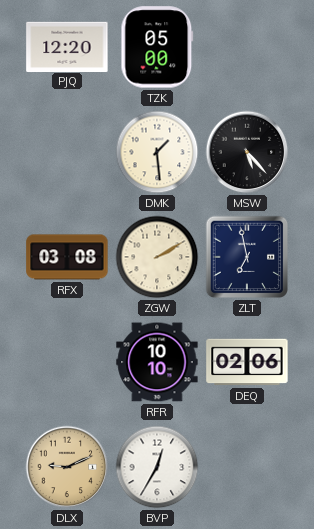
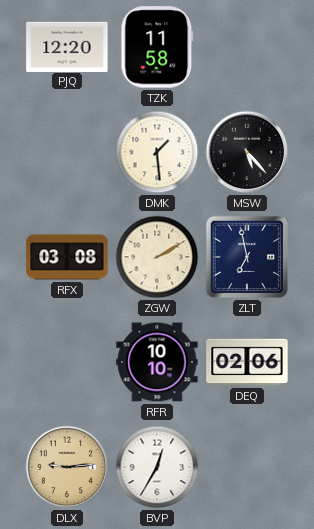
TZK: 05:00 -> 11:58
DLX: 9:11 -> 9:14
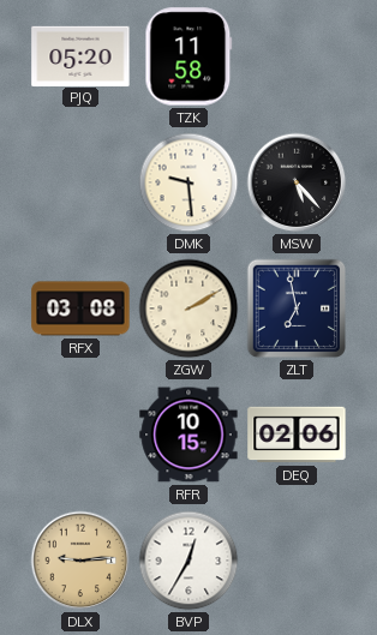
PJQ: 12:20 -> 05:20
DMK: 1:29 -> 9:29
RFR: 10:10 -> 10:15
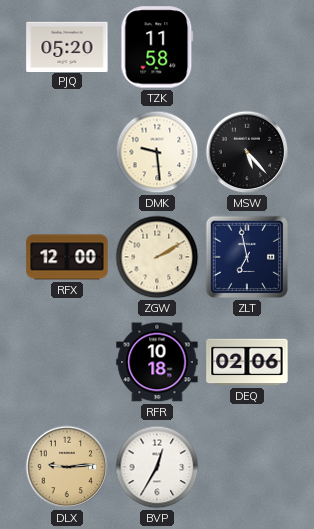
RFX: 03:08 -> 12:00
RFR: 10:15 -> 10:18
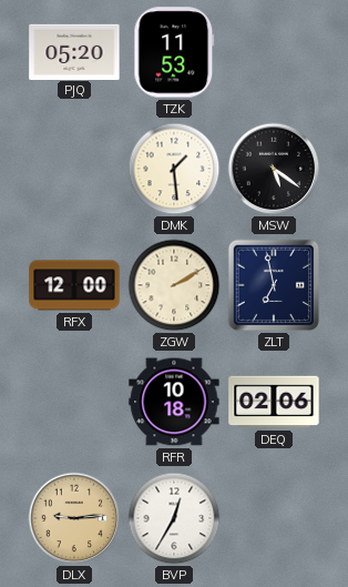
TZK: 11:58 -> 11:53
DMK: 9:29 -> 1:29
MSW: 5:23 -> 5:21
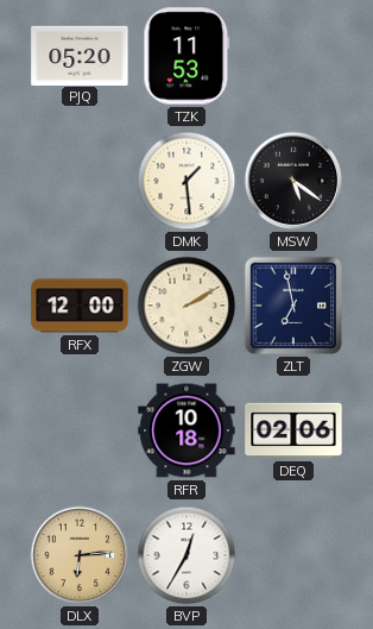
DLX: 9:14 -> 6:14
